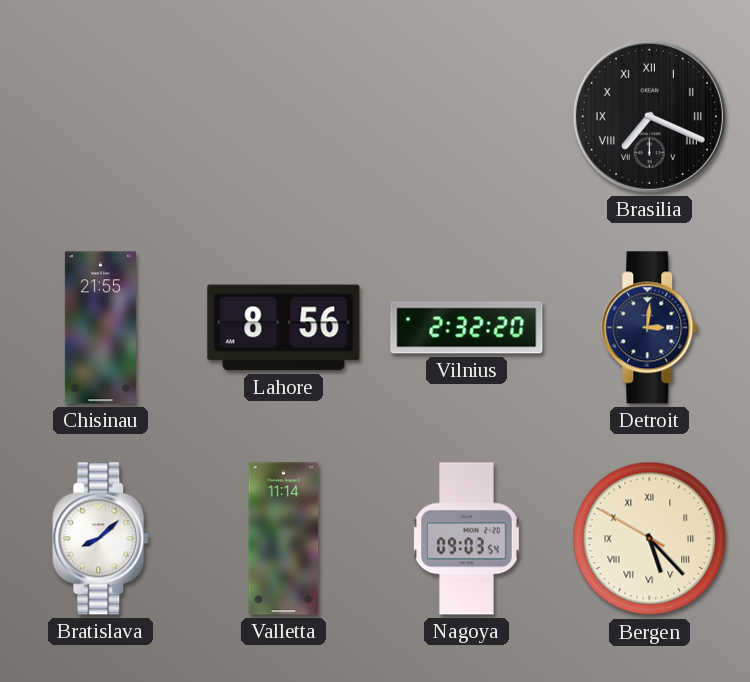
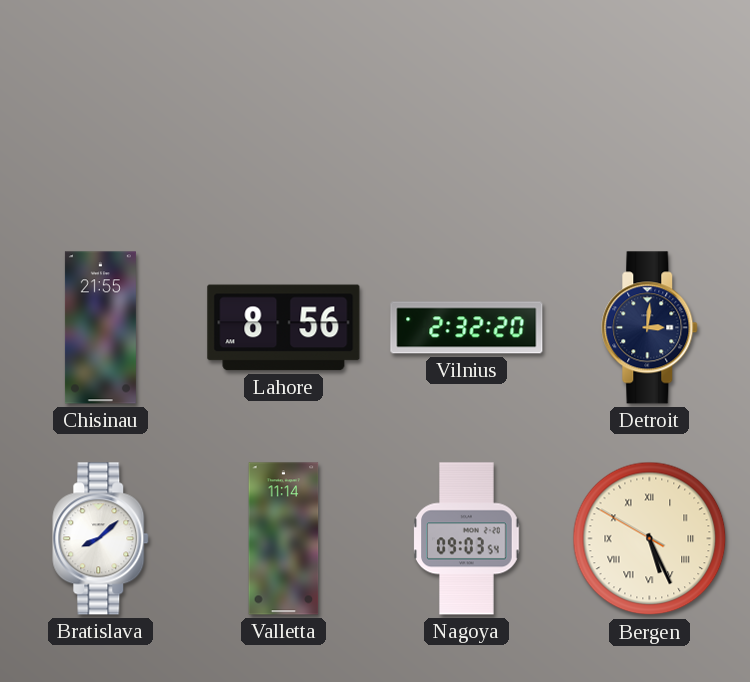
Brasilia: 7:19 -> none
Bergen: 5:22 -> 5:25
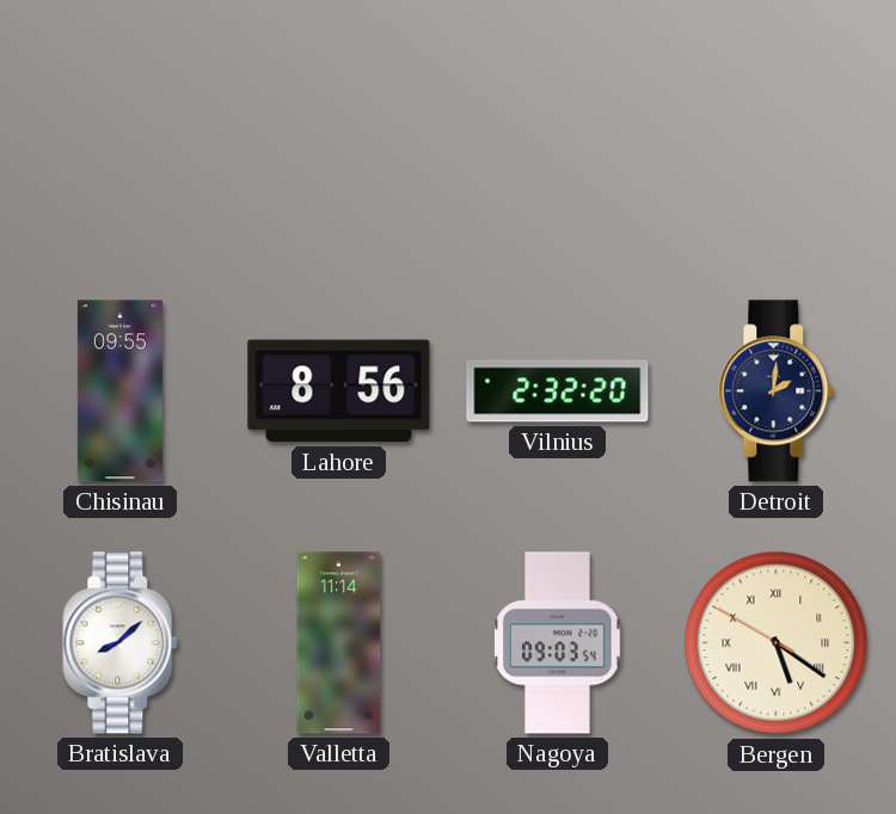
Chisinau: 21:55 -> 09:55
Detroit: 3:01 -> 2:01
Bergen: 5:25 -> 5:20
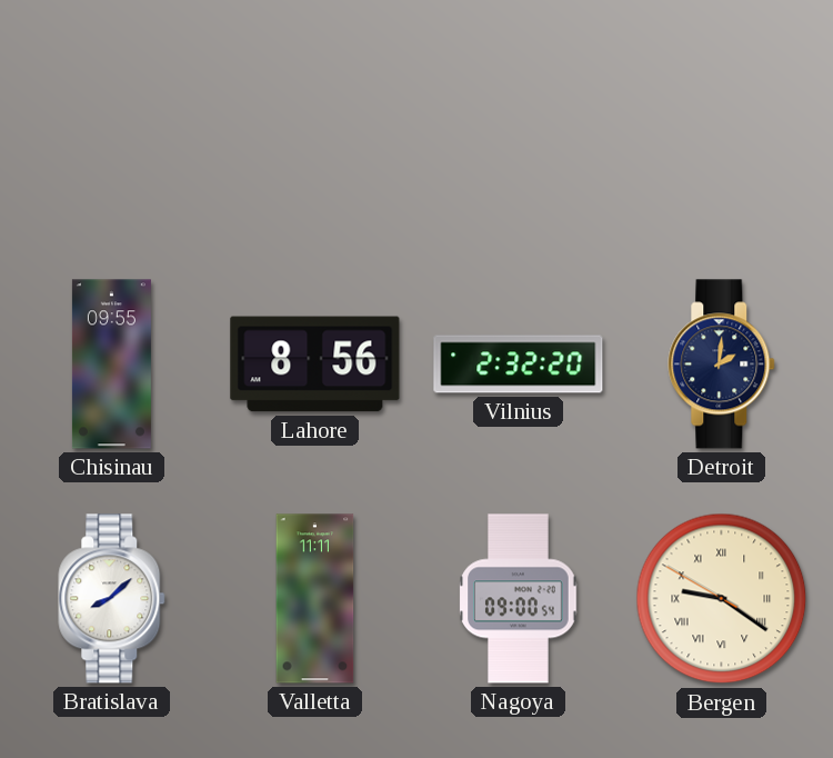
Valletta: 11:14 -> 11:11
Nagoya: 09:03 -> 09:00
Bergen: 5:20 -> 9:20
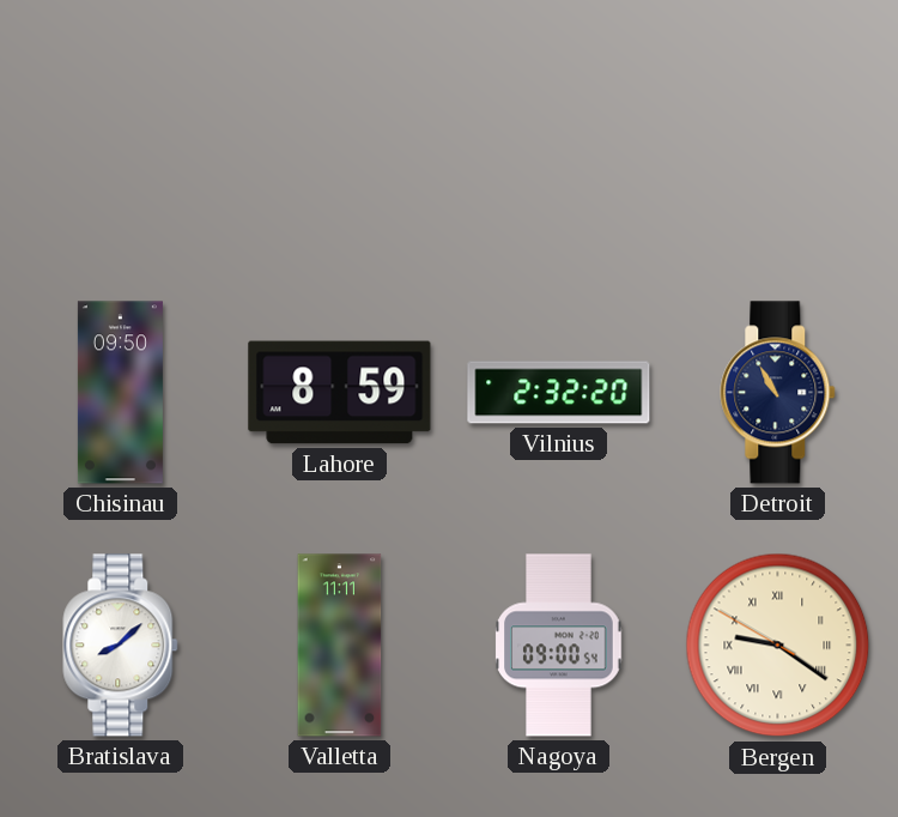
Chisinau: 09:55 -> 09:50
Lahore: 8:56 -> 8:59
Detroit: 2:01 -> 10:55
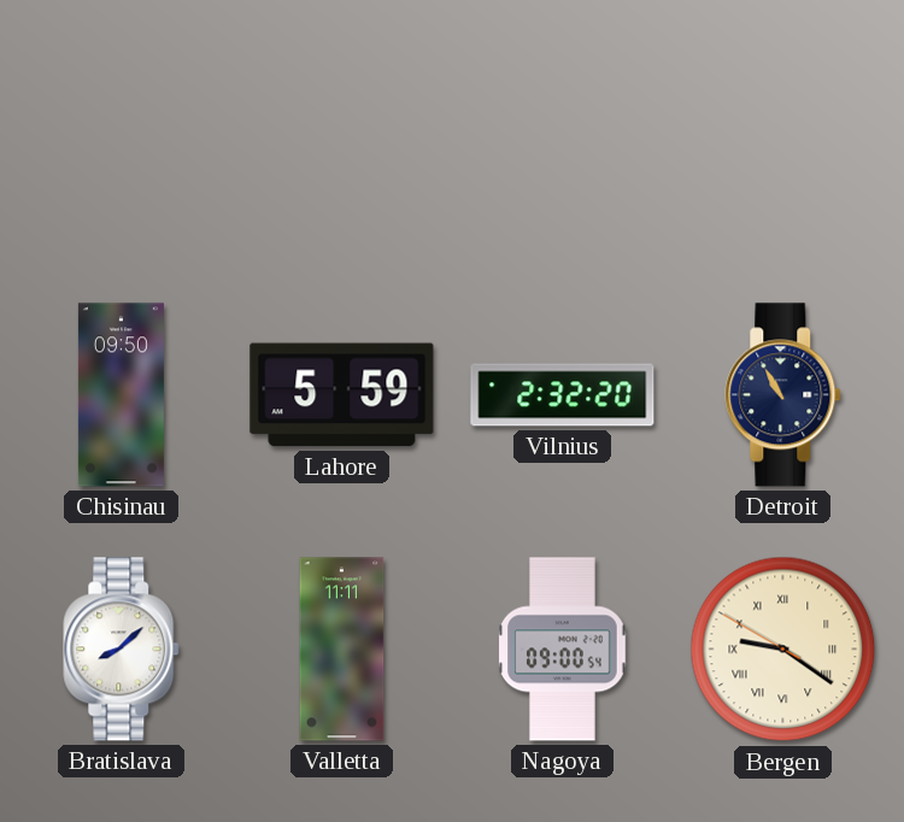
Lahore: 8:59 -> 5:59
